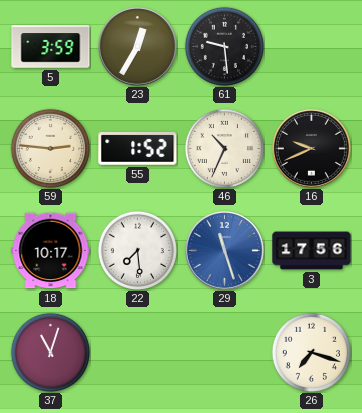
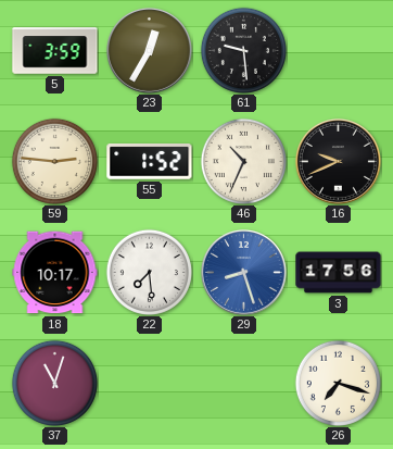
29: 11:27 -> 8:27
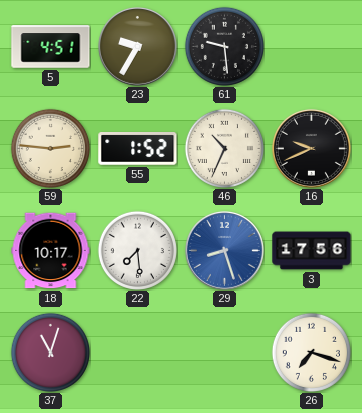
5: 3:59 -> 4:51
23: 12:35 -> 9:35
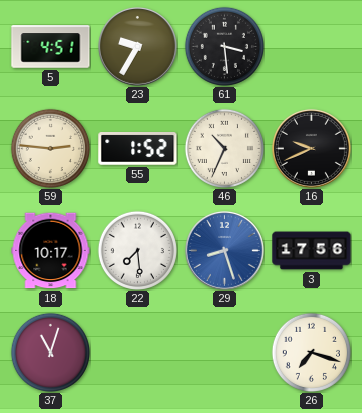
61: 9:29 -> 3:29
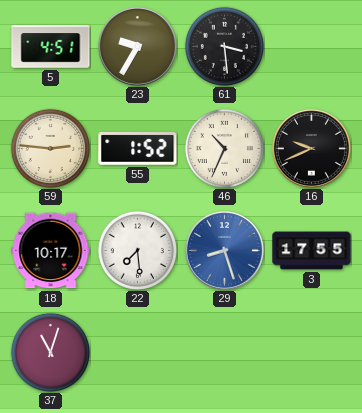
3: 17:56 -> 17:55
26: 7:18 -> none
